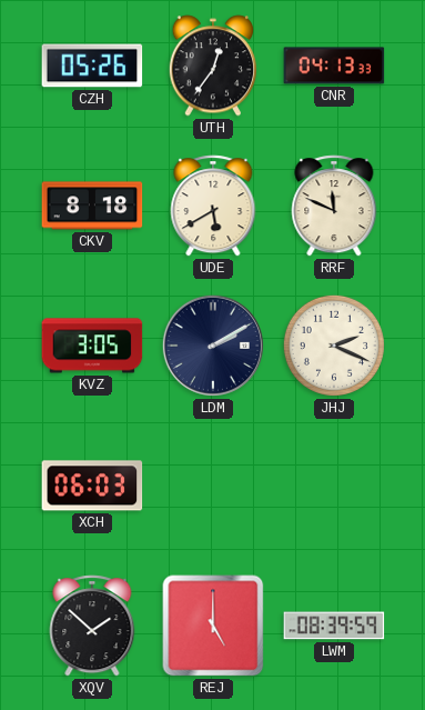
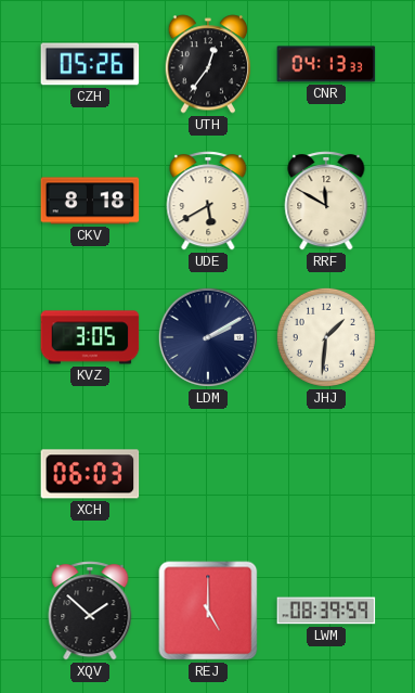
RRF: 11:49 -> 11:50
JHJ: 2:19 -> 1:31
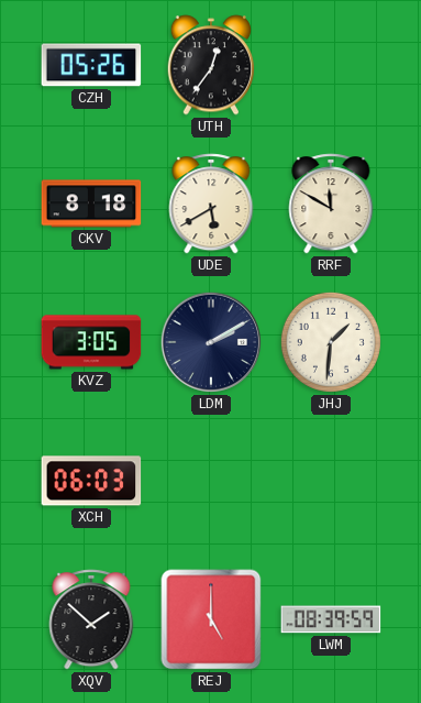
CNR: 04:13 -> none
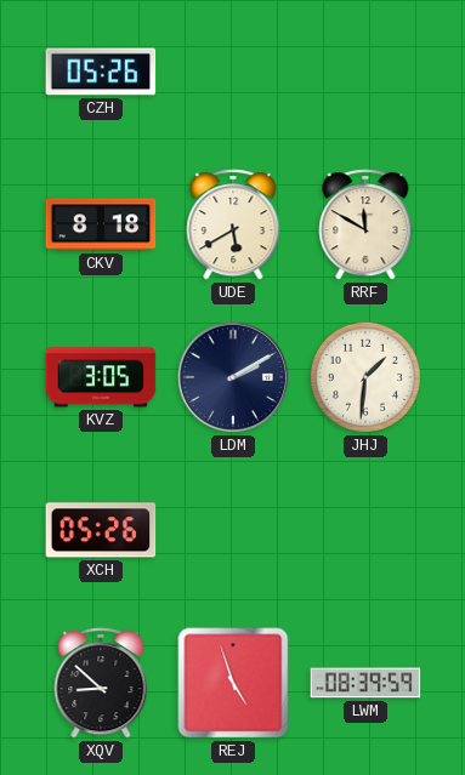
UTH: 12:36 -> none
XCH: 06:03 -> 05:26
XQV: 1:52 -> 8:52
REJ: 5:00 -> 4:57
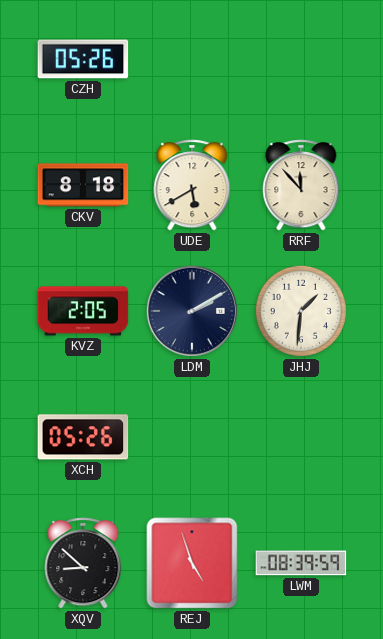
RRF: 11:50 -> 11:53
KVZ: 3:05 -> 2:05
